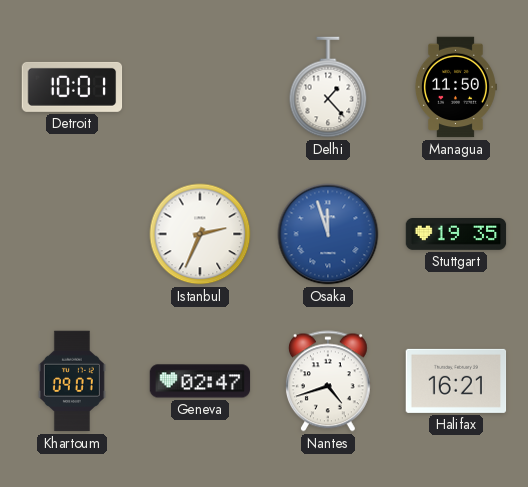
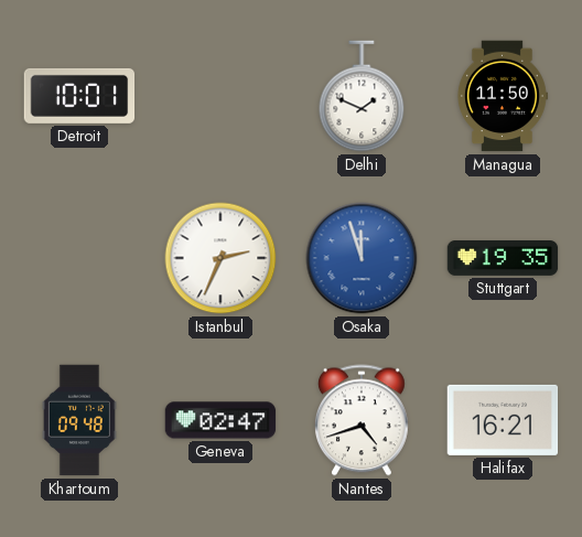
Delhi: 1:23 -> 1:49
Khartoum: 09:07 -> 09:48
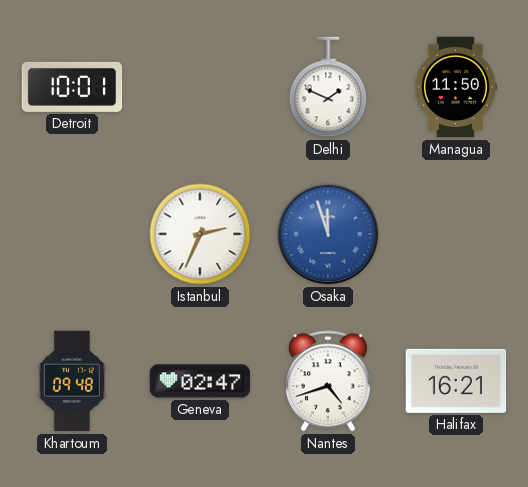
Stuttgart: 19:35 -> none
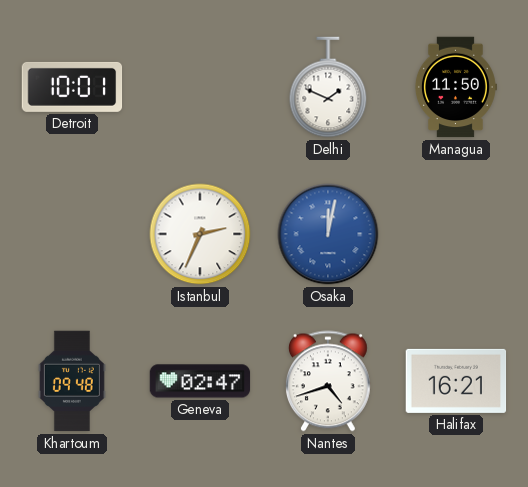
Osaka: 11:57 -> 12:02
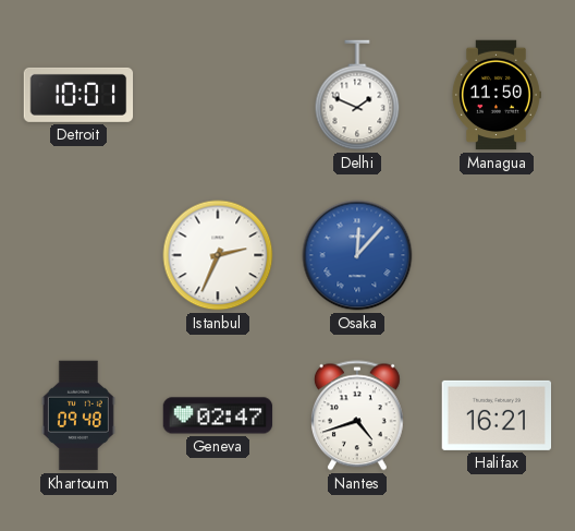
Osaka: 12:02 -> 12:07
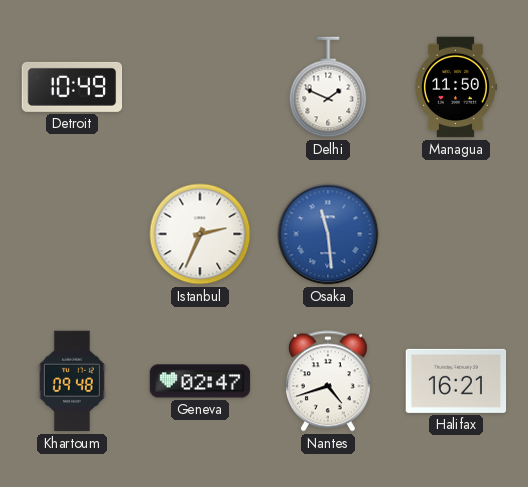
Detroit: 10:01 -> 10:49
Osaka: 12:07 -> 11:29
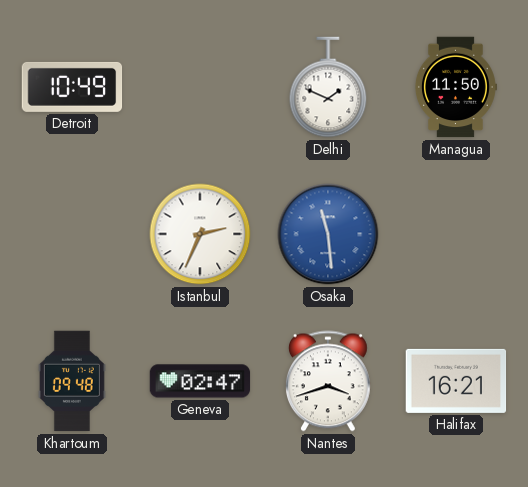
Nantes: 4:42 -> 3:42
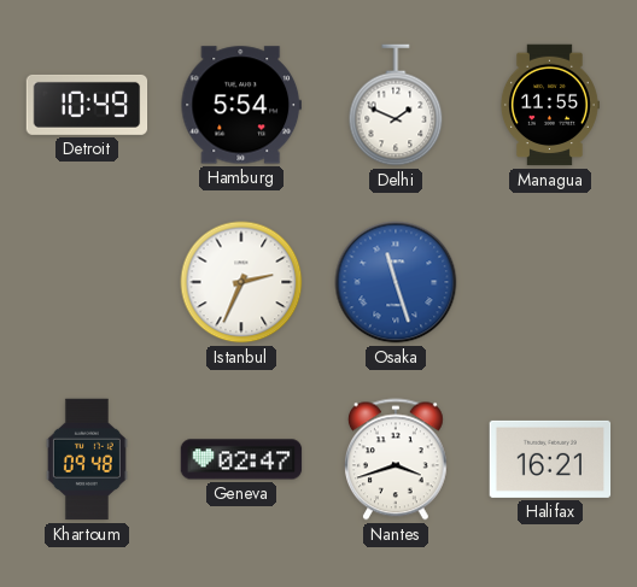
Hamburg: none -> 5:54
Managua: 11:50 -> 11:55
Osaka: 11:29 -> 11:27
